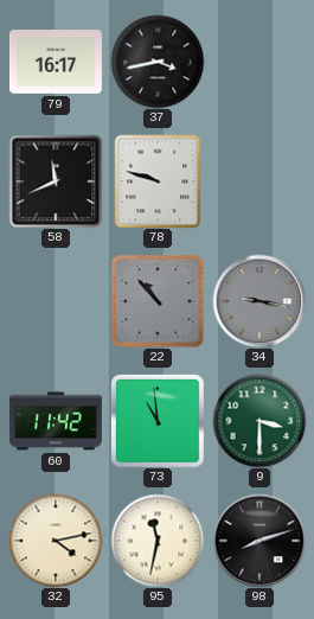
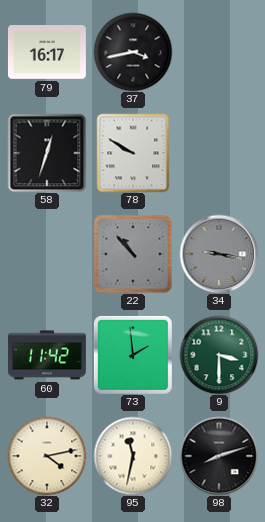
58: 11:41 -> 12:33
78: 9:48 -> 9:50
73: 10:59 -> 1:59
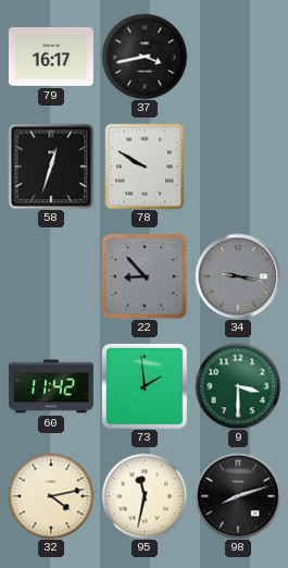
22: 10:53 -> 8:53
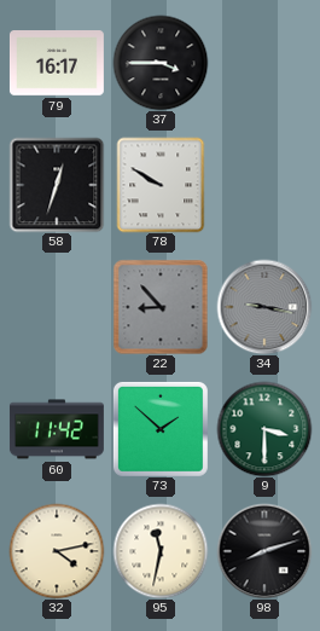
37: 3:43 -> 3:45
73: 1:59 -> 1:52
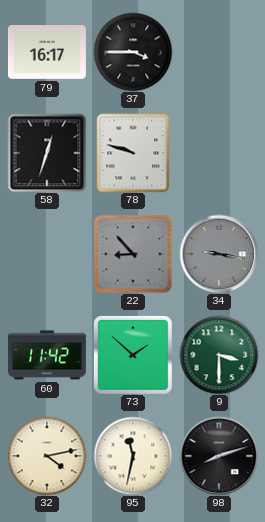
78: 9:50 -> 9:48
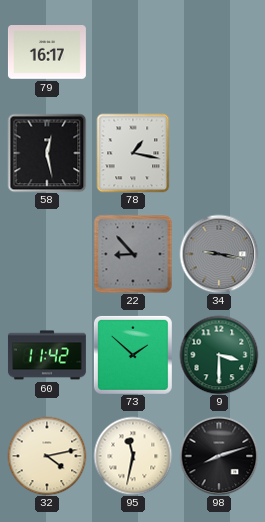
37: 3:45 -> none
58: 12:33 -> 12:28
78: 9:48 -> 1:17
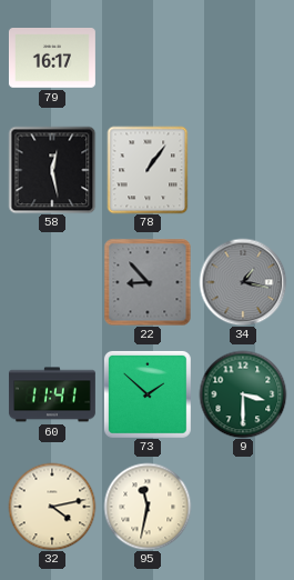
78: 1:17 -> 1:06
34: 9:17 -> 1:17
60: 11:42 -> 11:41
98: 8:12 -> none
